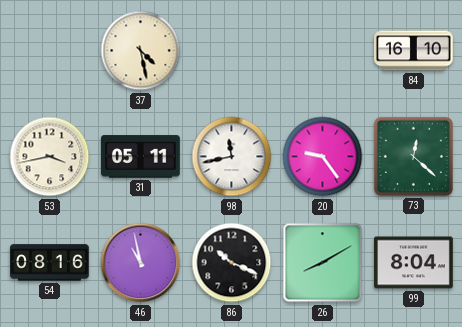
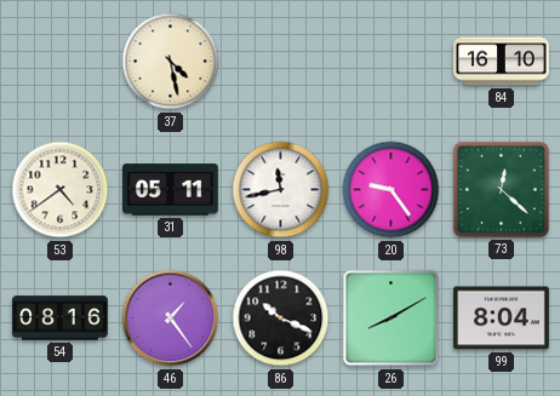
53: 3:43 -> 4:39
46: 10:58 -> 1:24
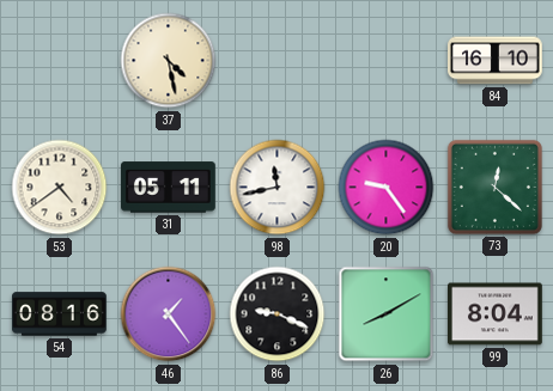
86: 10:19 -> 9:19
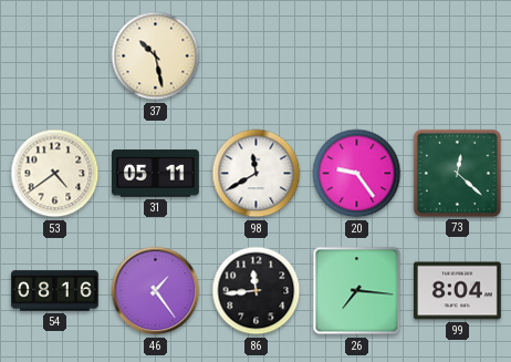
37: 4:28 -> 10:28
84: 16:10 -> none
98: 11:43 -> 11:40
86: 9:19 -> 11:44
26: 8:10 -> 7:16
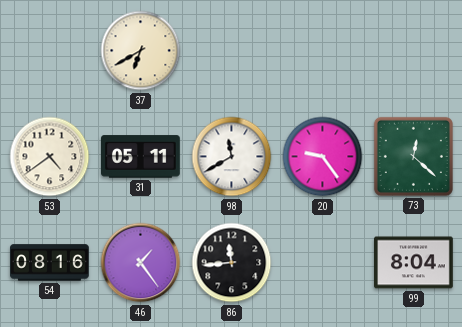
37: 10:28 -> 6:40
26: 7:16 -> none
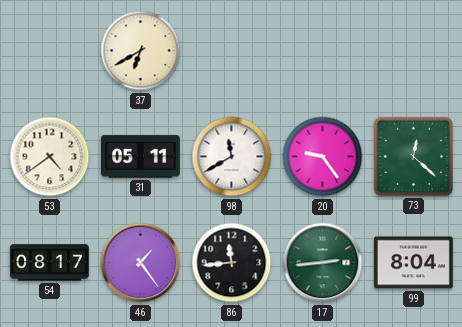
54: 08:16 -> 08:17
17: none -> 2:44
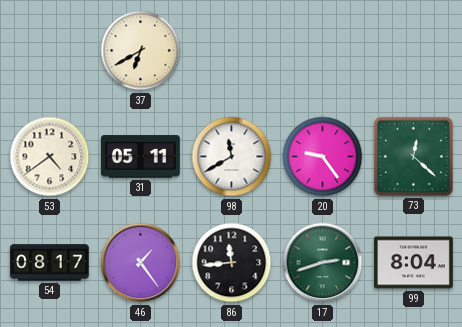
17: 2:44 -> 2:42
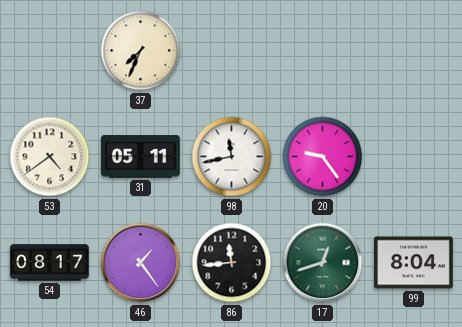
37: 6:40 -> 7:34
98: 11:40 -> 11:43
73: 12:22 -> none
17: 2:42 -> 12:42
